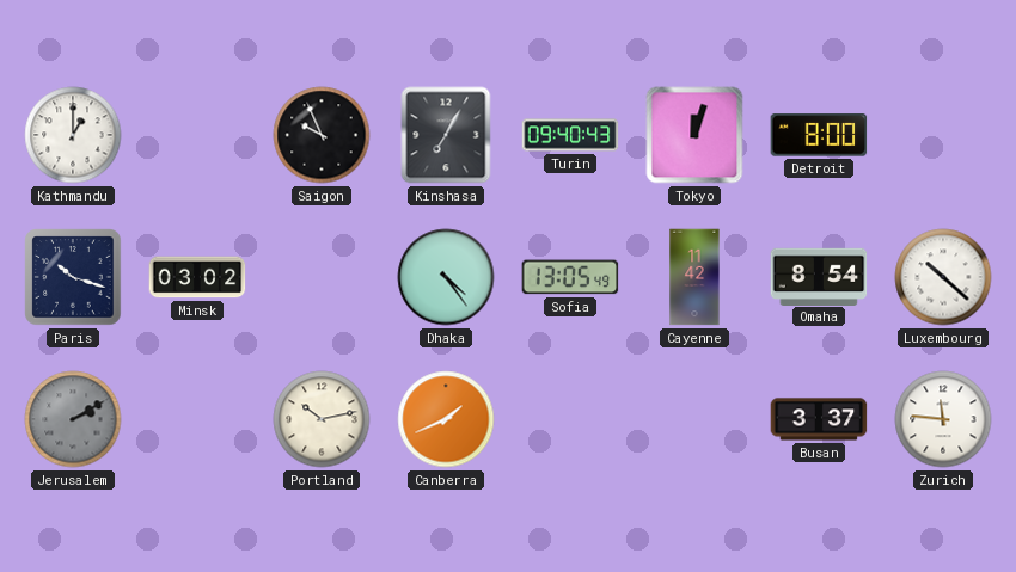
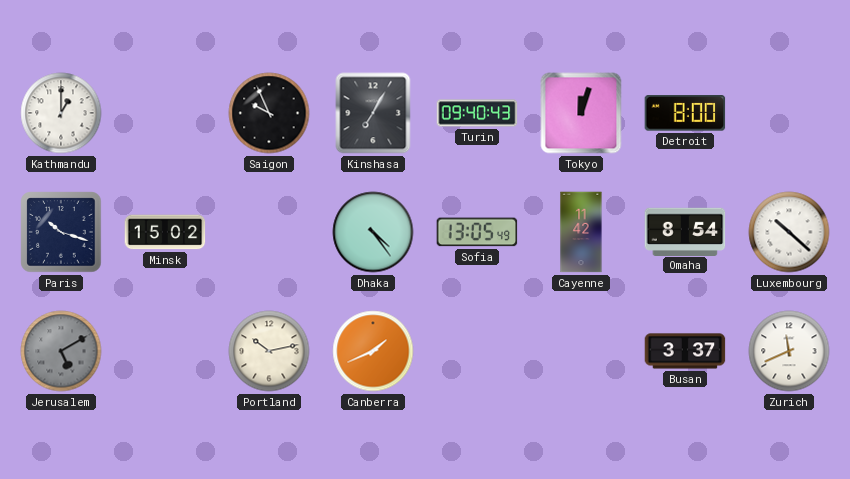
Minsk: 03:02 -> 15:02
Jerusalem: 2:10 -> 5:10
Zurich: 11:46 -> 11:41
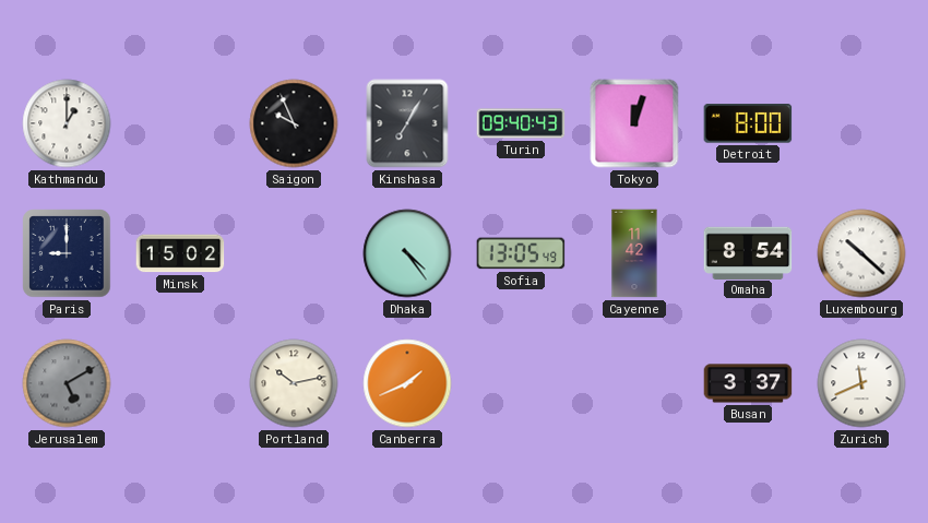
Paris: 10:18 -> 9:00
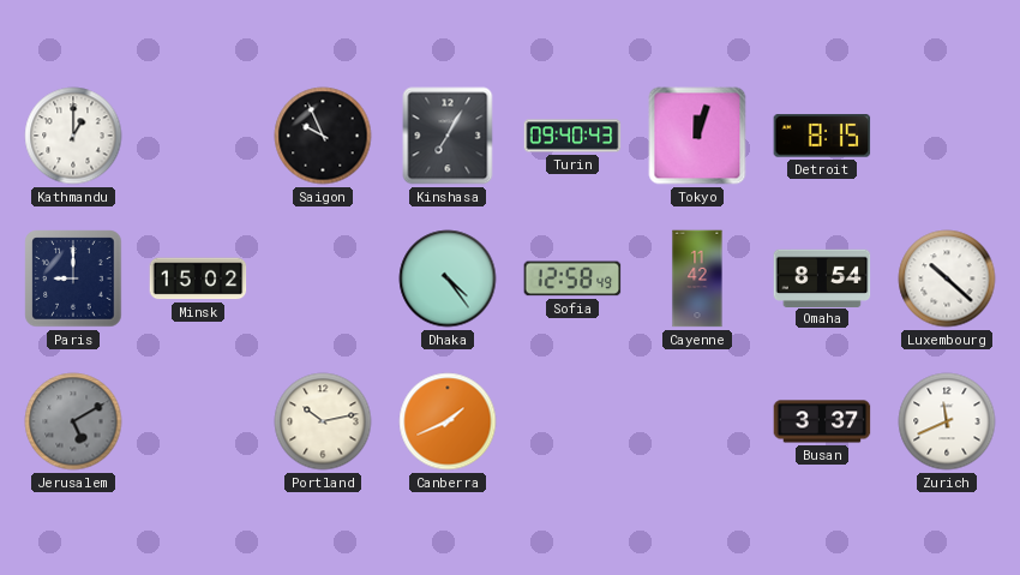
Detroit: 8:00 -> 8:15
Sofia: 13:05 -> 12:58
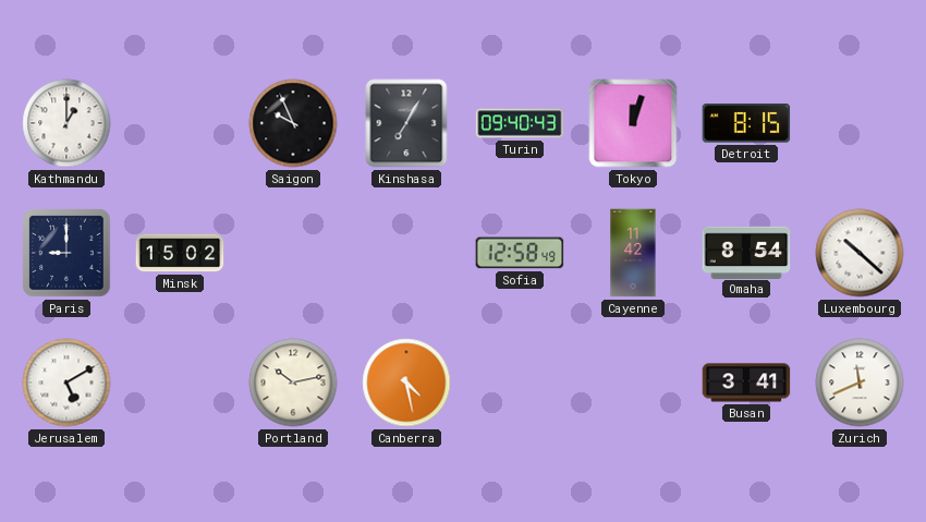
Dhaka: 4:24 -> none
Jerusalem dial: grey -> white
Canberra: 1:41 -> 4:28
Busan: 3:37 -> 3:41
